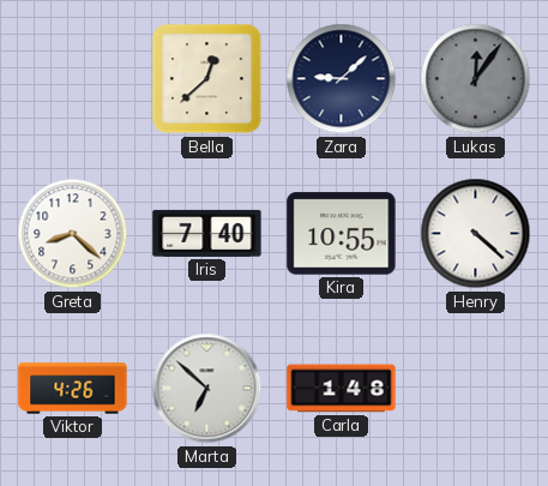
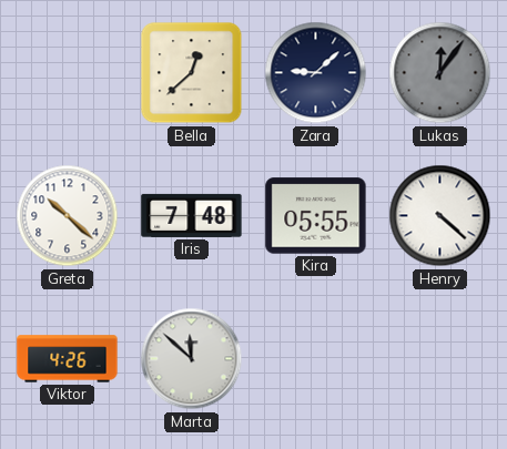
Greta: 8:22 -> 10:22
Iris: 7:40 -> 7:48
Kira: 10:55 -> 05:55
Marta: 6:52 -> 11:52
Carla: 1:48 -> none
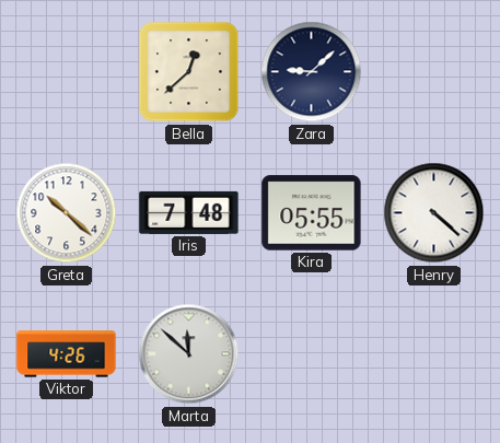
Lukas: 12:06 -> none
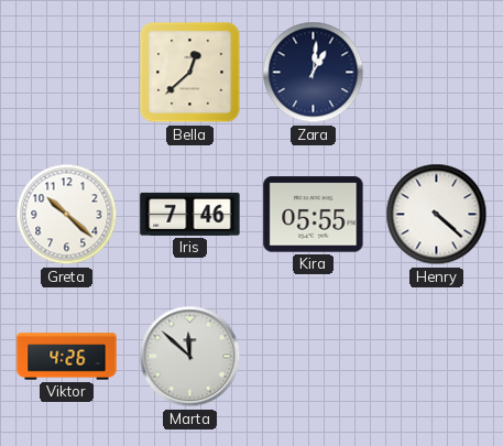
Zara: 9:08 -> 1:01
Iris: 7:48 -> 7:46
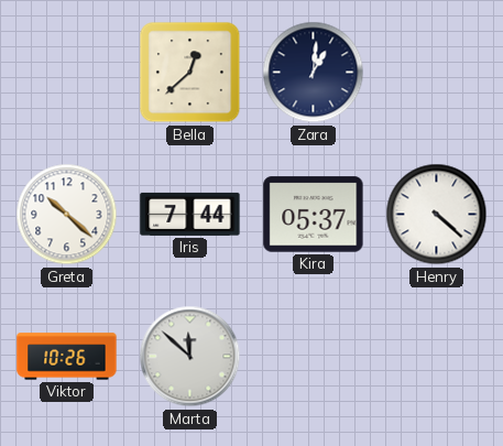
Iris: 7:46 -> 7:44
Kira: 05:55 -> 05:37
Viktor: 4:26 -> 10:26
